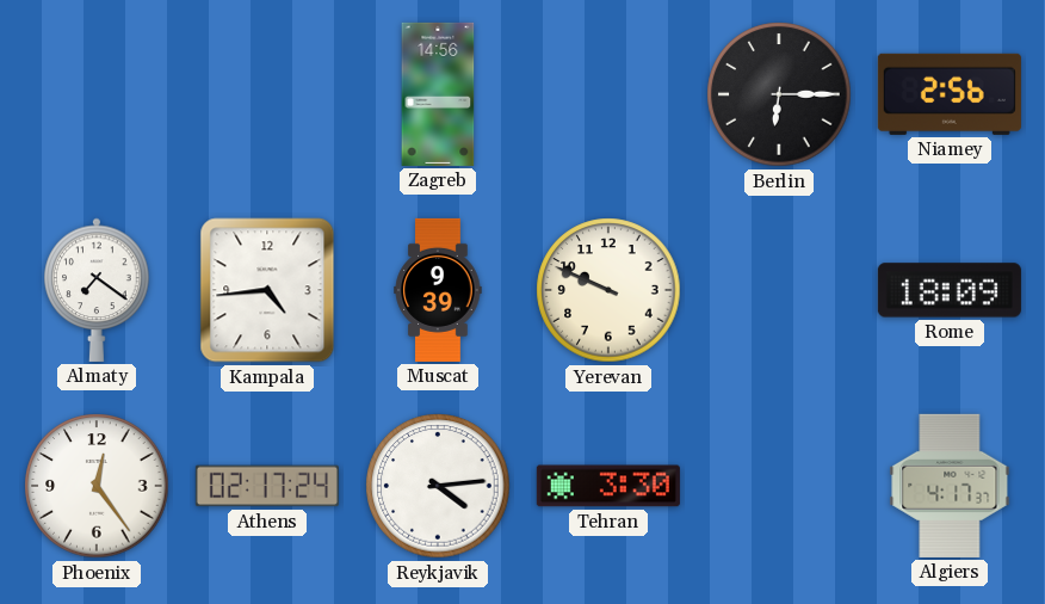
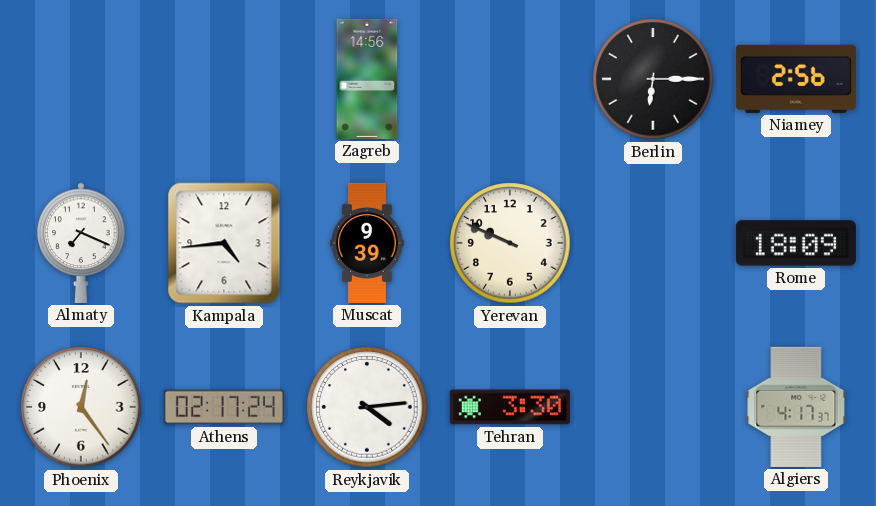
Almaty: 7:21 -> 7:19
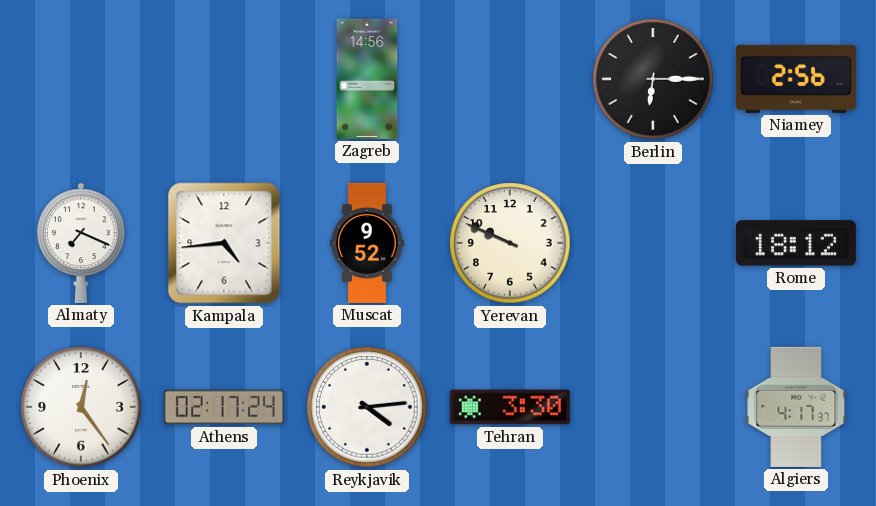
Muscat: 9:39 -> 9:52
Rome: 18:09 -> 18:12
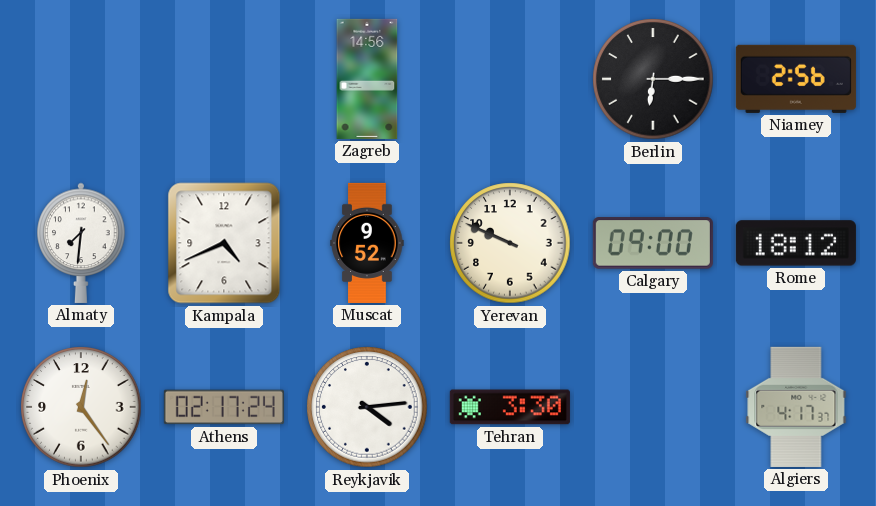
Almaty: 7:19 -> 7:31
Kampala: 4:44 -> 4:41
Calgary: none -> 09:00
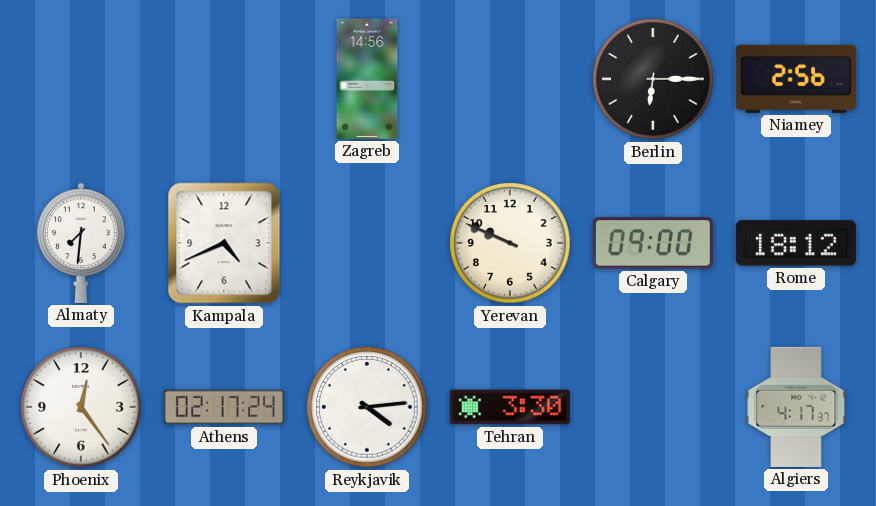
Muscat: 9:52 -> none
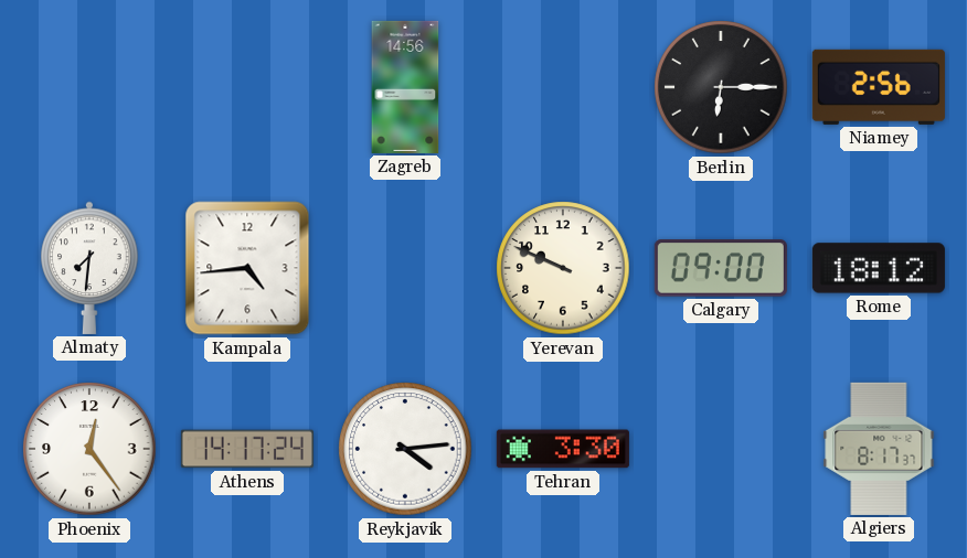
Kampala: 4:41 -> 4:44
Athens: 02:17 -> 14:17
Algiers: 4:17 -> 8:17
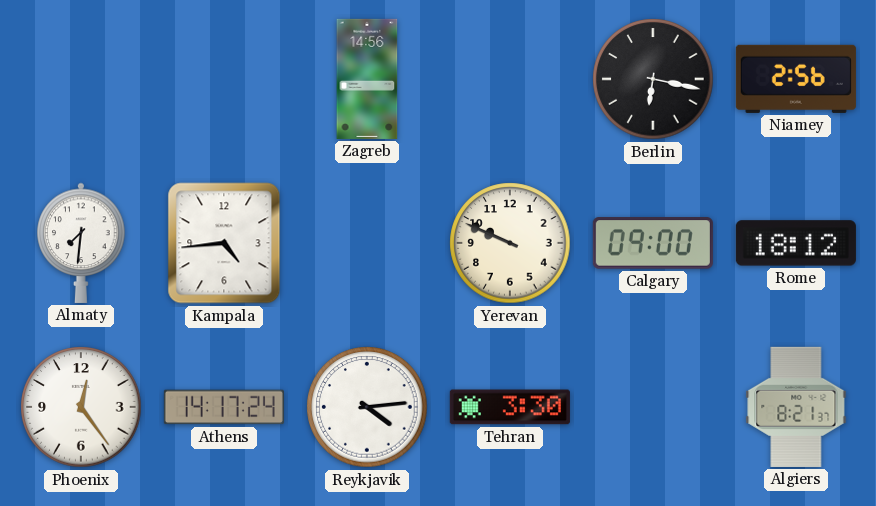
Berlin: 6:15 -> 6:17
Algiers: 8:17 -> 8:21
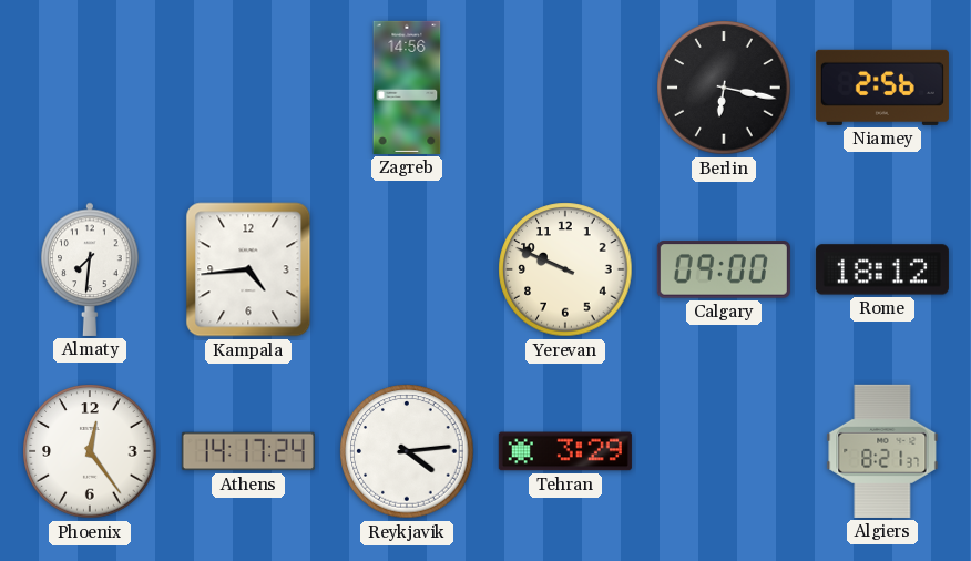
Tehran: 3:30 -> 3:29
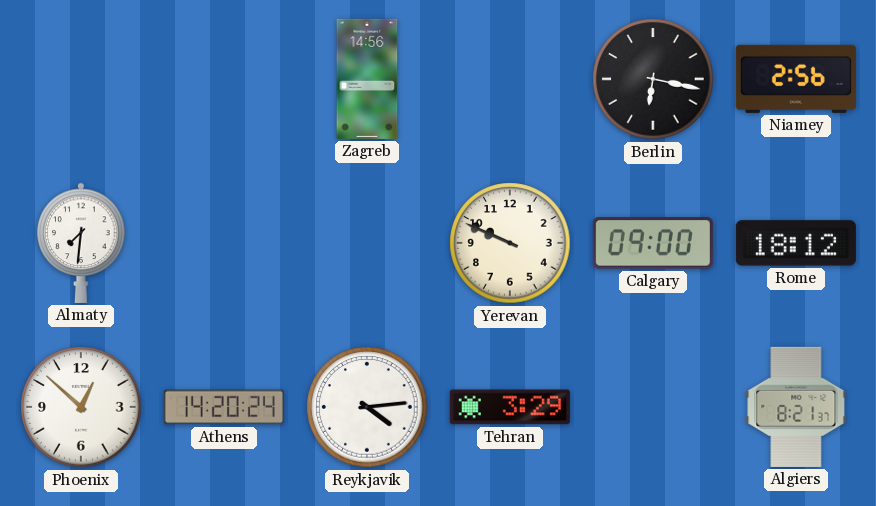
Kampala: 4:44 -> none
Phoenix: 12:24 -> 12:52
Athens: 14:17 -> 14:20
